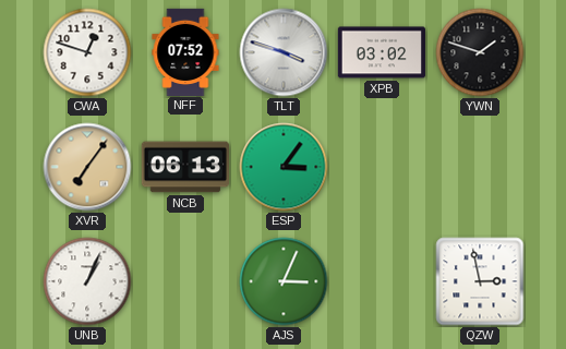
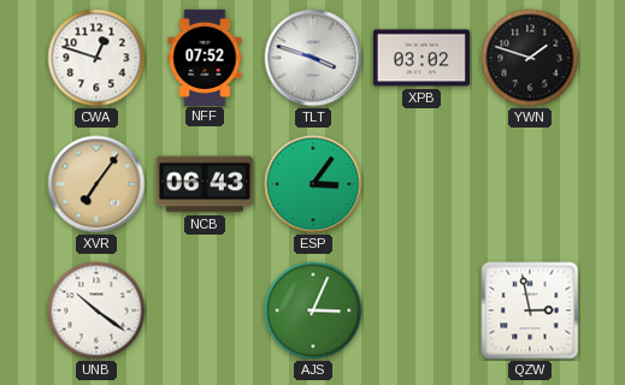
NCB: 06:13 -> 06:43
UNB: 1:04 -> 10:21
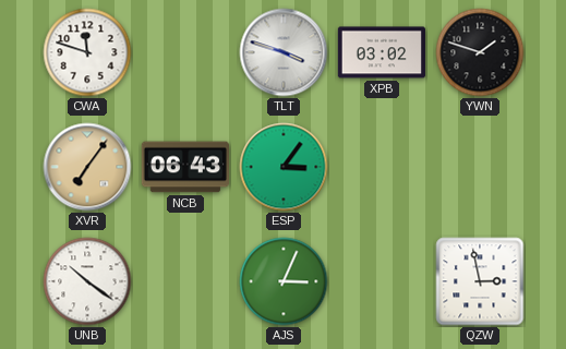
CWA: 12:48 -> 11:48
NFF: 07:52 -> none
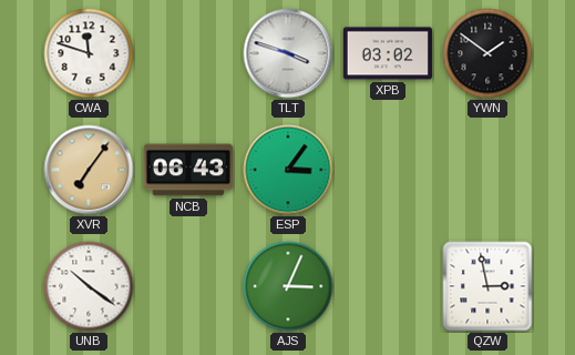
YWN: 1:48 -> 1:51
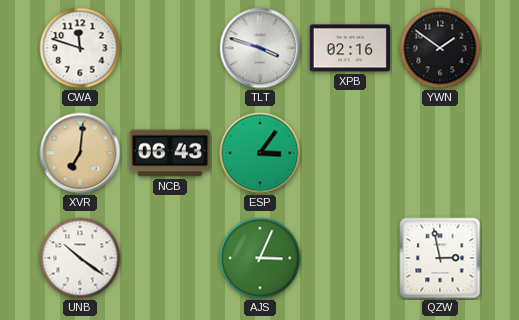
XPB: 03:02 -> 02:16
XVR: 7:06 -> 7:01
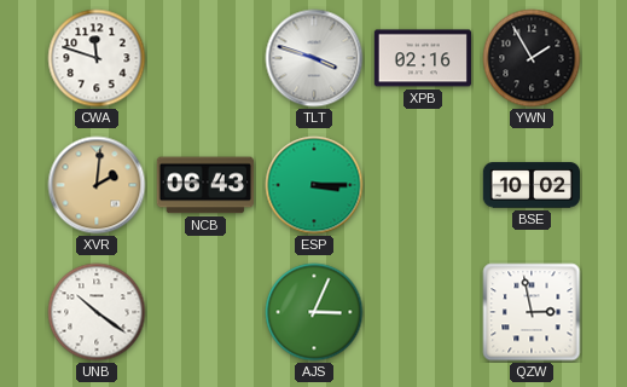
YWN: 1:51 -> 1:55
XVR: 7:01 -> 2:01
ESP: 3:06 -> 3:15
BSE: none -> 10:02
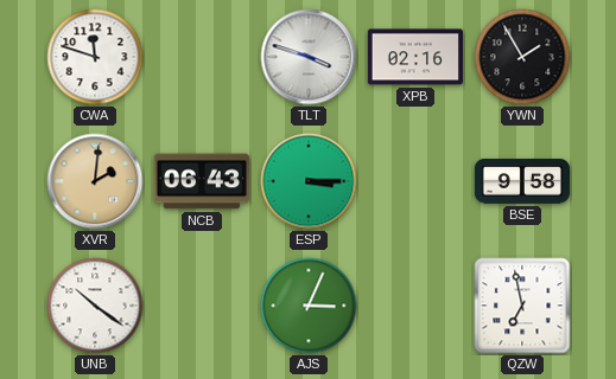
BSE: 10:02 -> 9:58
QZW: 2:58 -> 6:58
